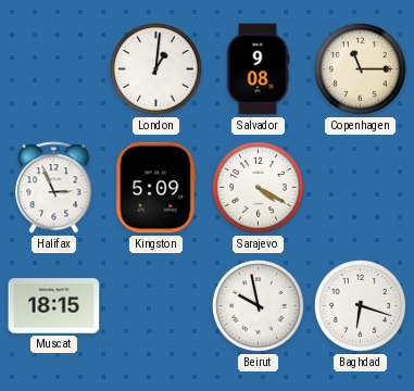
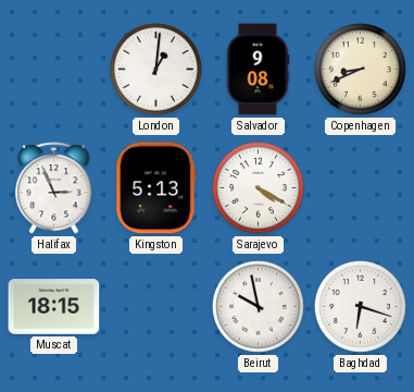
Copenhagen: 11:15 -> 8:41
Kingston: 5:09 -> 5:13
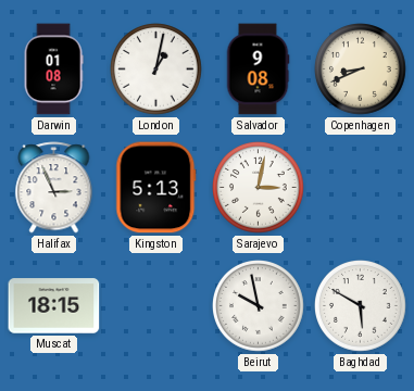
Darwin: none -> 01:08
London: 1:01 -> 1:02
Sarajevo: 4:20 -> 3:02
Baghdad: 6:18 -> 5:50
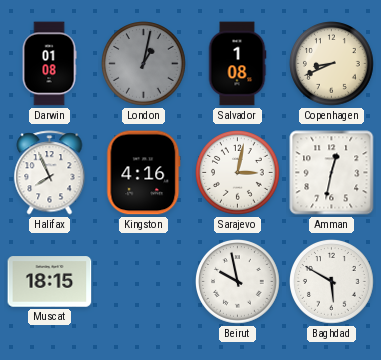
London dial: white -> grey
Salvador: 9:08 -> 1:08
Halifax: 2:56 -> 7:56
Kingston: 5:13 -> 4:16
Amman: none -> 12:32
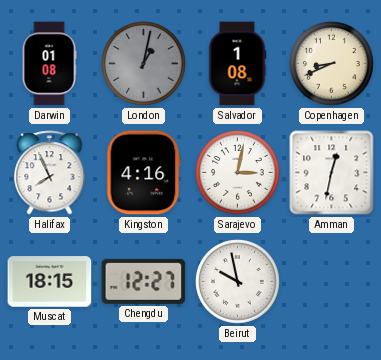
Chengdu: none -> 12:27
Baghdad: 5:50 -> none
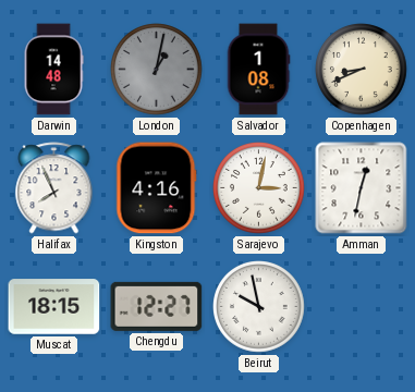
Darwin: 01:08 -> 14:48
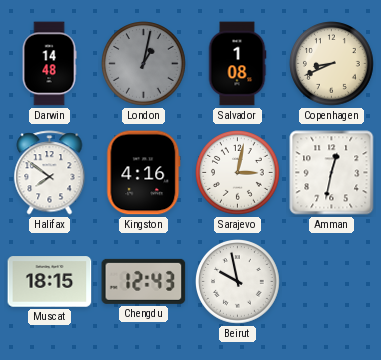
Halifax: 7:56 -> 7:51
Chengdu: 12:27 -> 12:43
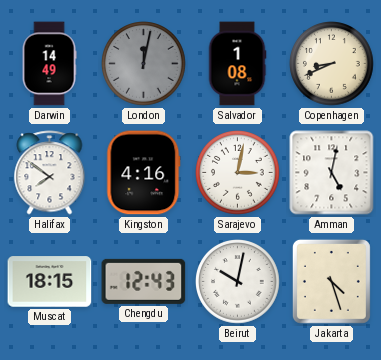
Darwin: 14:48 -> 14:49
London: 1:02 -> 12:02
Amman: 12:32 -> 5:02
Beirut: 9:58 -> 10:02
Jakarta: none -> 4:27
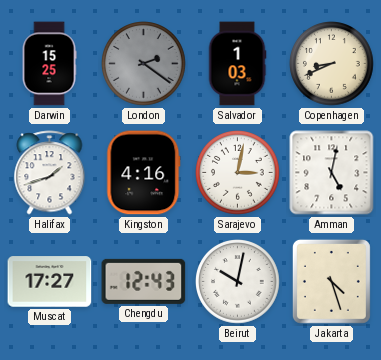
Darwin: 14:49 -> 15:25
London: 12:02 -> 2:21
Salvador: 1:08 -> 1:03
Halifax: 7:51 -> 1:42
Muscat: 18:15 -> 17:27
